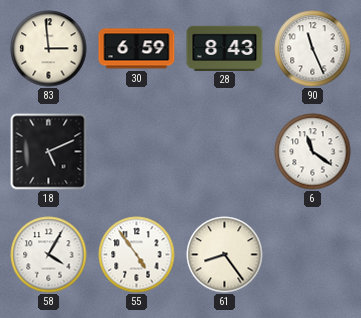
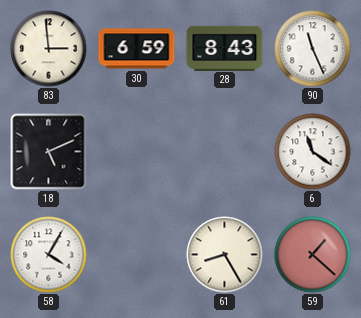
55: 4:54 -> none
61: 8:24 -> 8:25
59: none -> 1:22
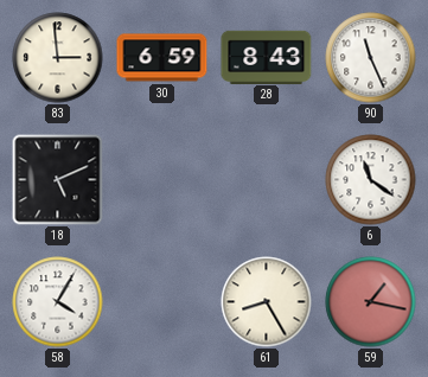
59: 1:22 -> 1:17
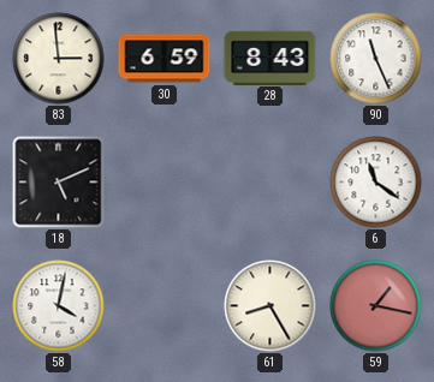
58: 4:05 -> 4:02
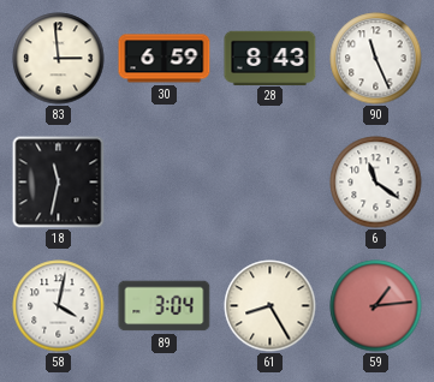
18: 5:11 -> 11:32
89: none -> 3:04
59: 1:17 -> 1:14
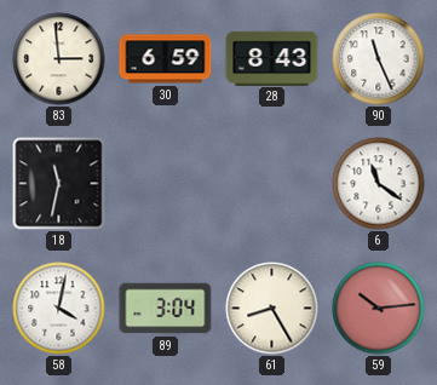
59: 1:14 -> 10:14
